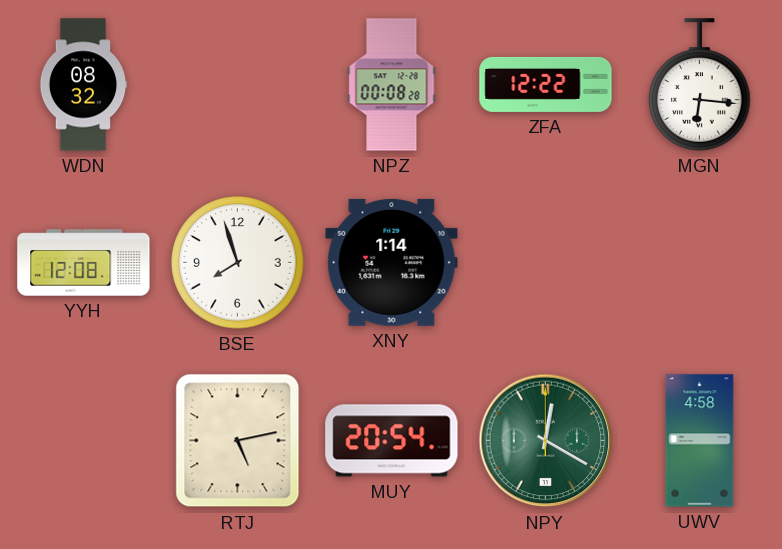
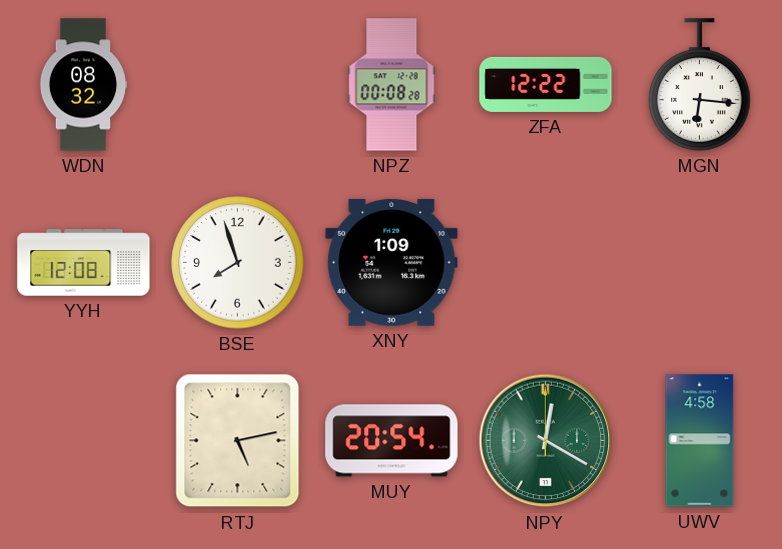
XNY: 1:14 -> 1:09
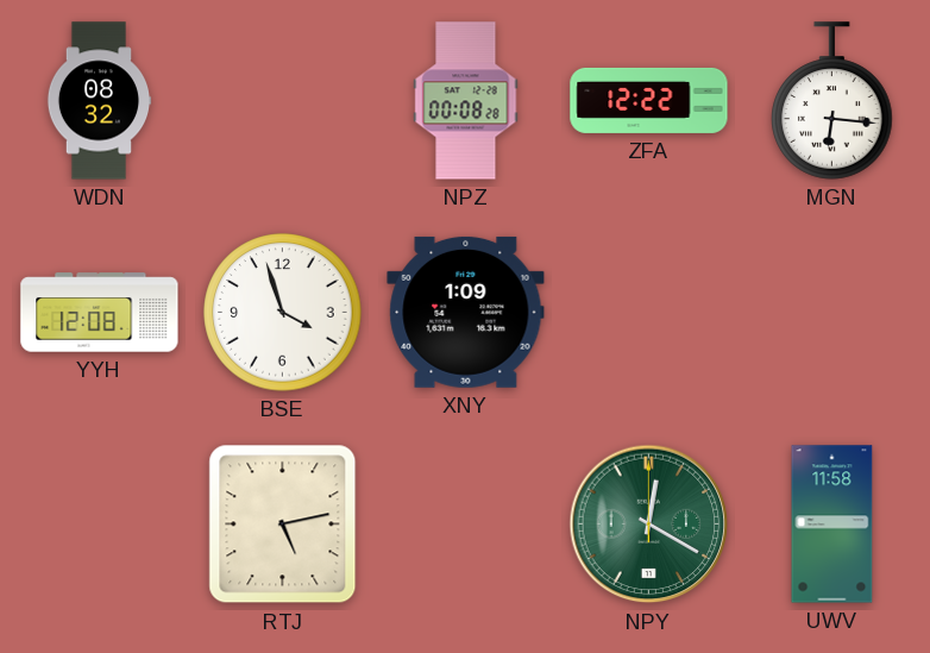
BSE: 7:57 -> 3:57
MUY: 20:54 -> none
UWV: 4:58 -> 11:58
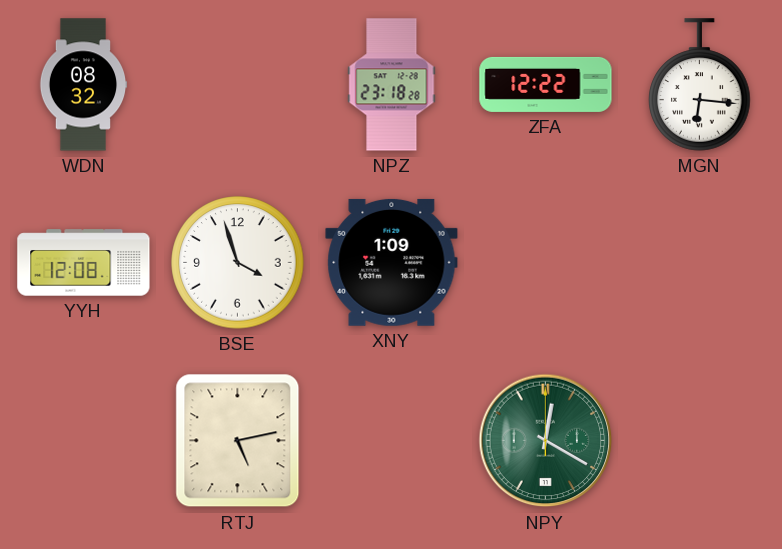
NPZ: 00:08 -> 23:18
UWV: 11:58 -> none
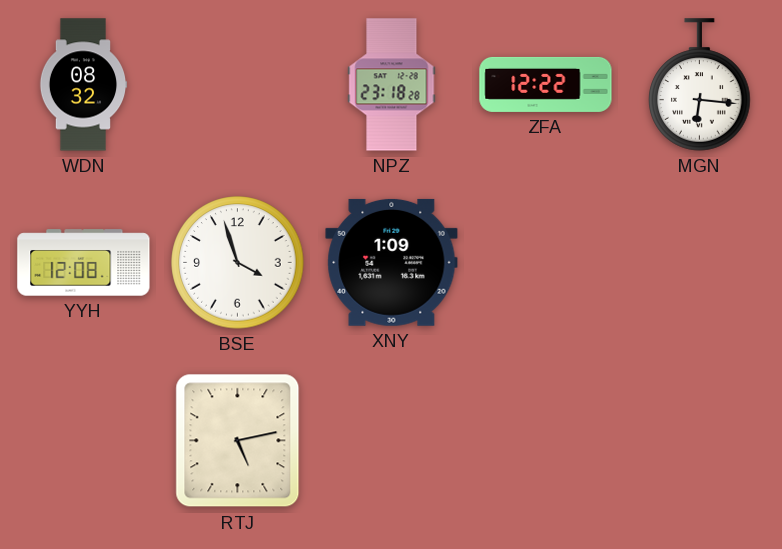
NPY: 12:20 -> none
